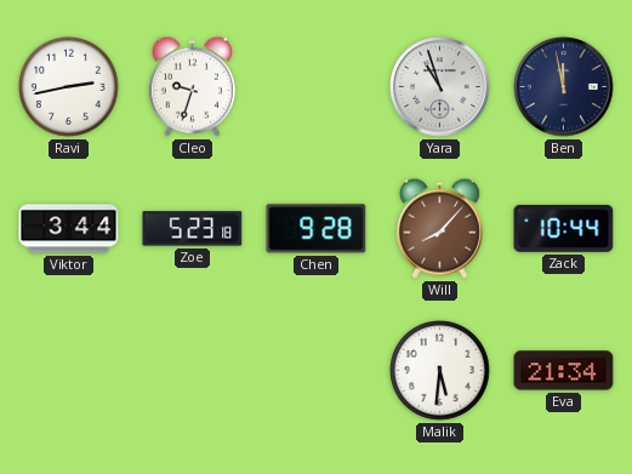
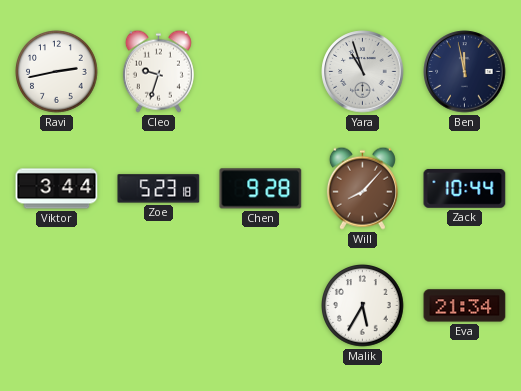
Malik: 5:31 -> 5:35
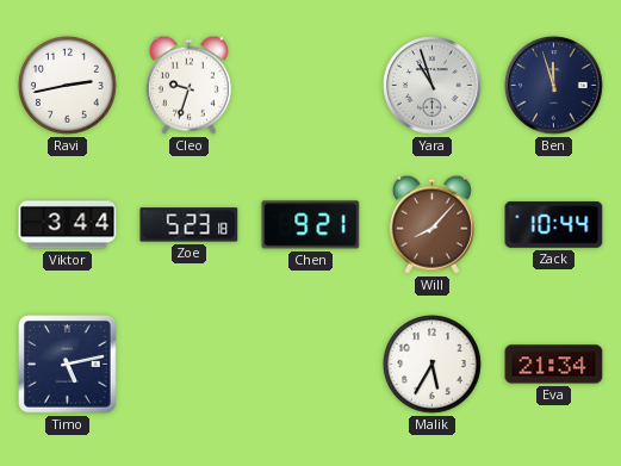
Ben: 11:58 -> 11:57
Chen: 9:28 -> 9:21
Timo: none -> 5:13
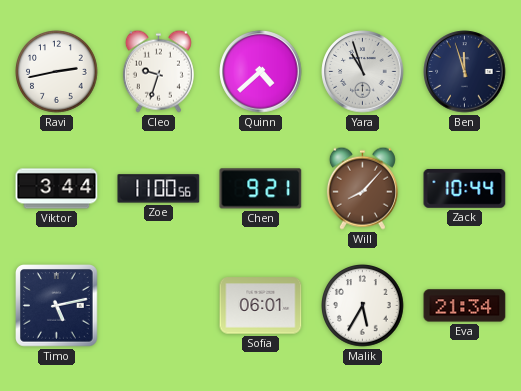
Quinn: none -> 4:38
Zoe: 5:23 -> 11:00
Sofia: none -> 06:01
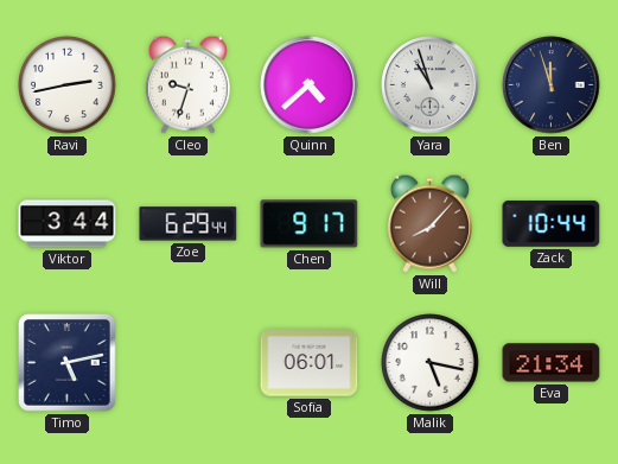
Zoe: 11:00 -> 6:29
Chen: 9:21 -> 9:17
Malik: 5:35 -> 5:17
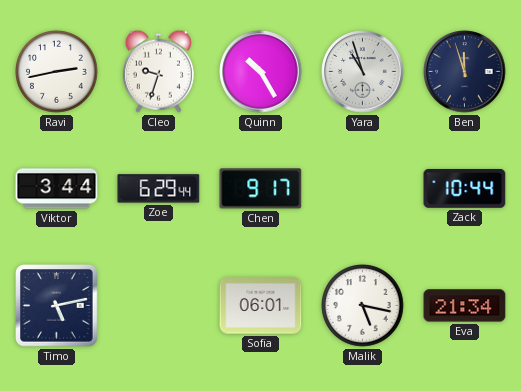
Quinn: 4:38 -> 10:25
Will: 8:07 -> none
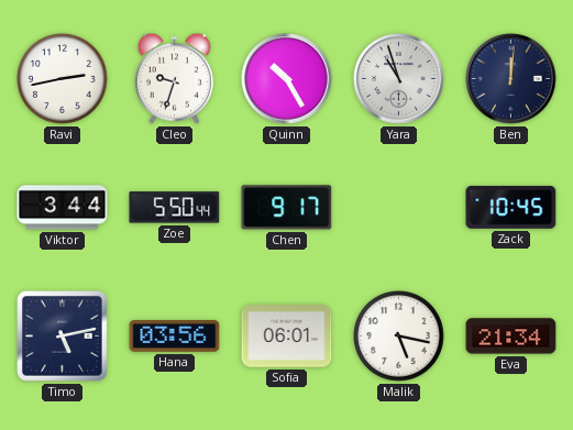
Ben: 11:57 -> 12:01
Zoe: 6:29 -> 5:50
Zack: 10:44 -> 10:45
Hana: none -> 03:56
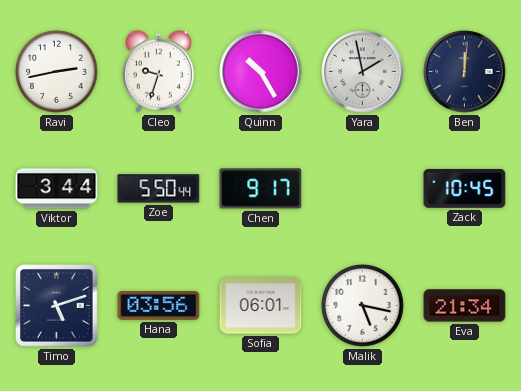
Yara: 10:57 -> 1:58
Timo: 5:13 -> 5:12
